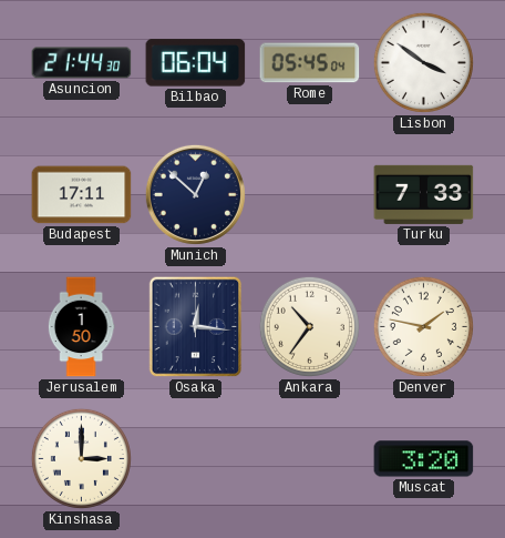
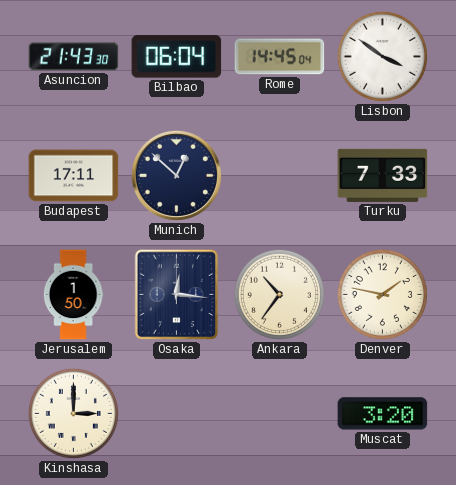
Asuncion: 21:44 -> 21:43
Rome: 05:45 -> 14:45
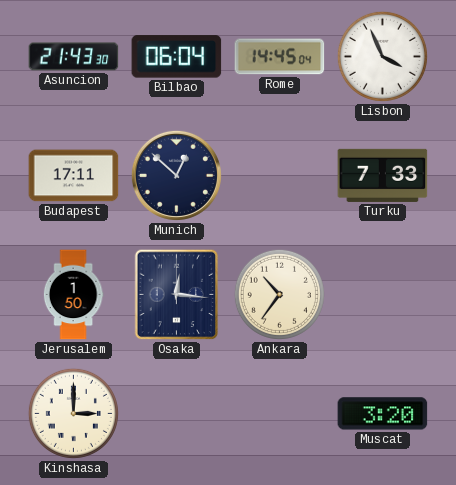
Lisbon: 3:51 -> 3:56
Denver: 1:47 -> none
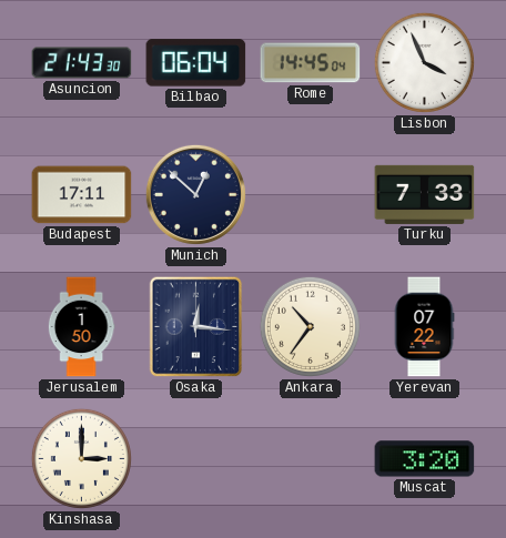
Yerevan: none -> 07:22
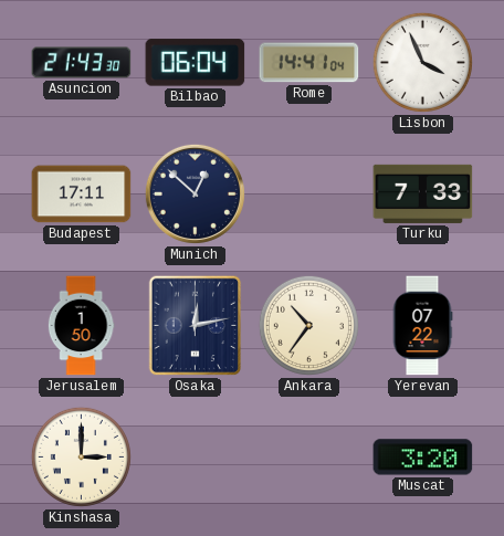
Rome: 14:45 -> 14:41
Osaka: 12:16 -> 12:13
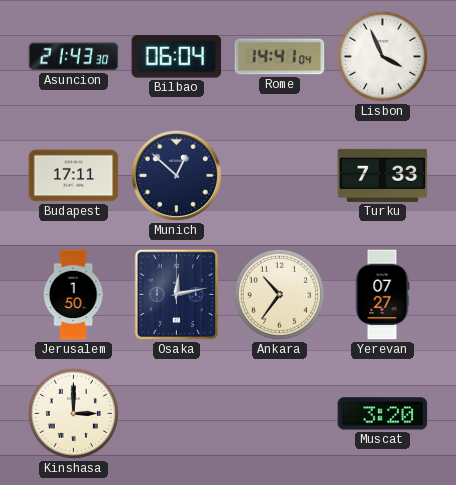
Yerevan: 07:22 -> 07:27
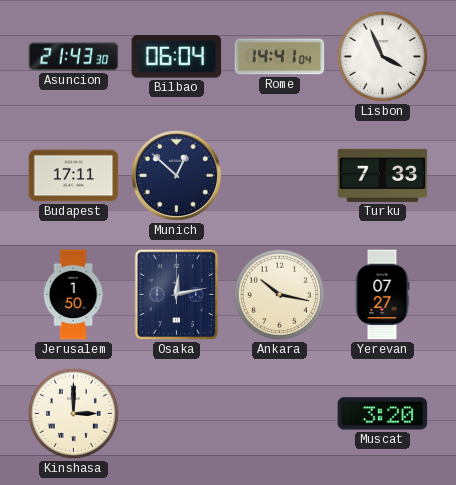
Ankara: 10:36 -> 10:17
